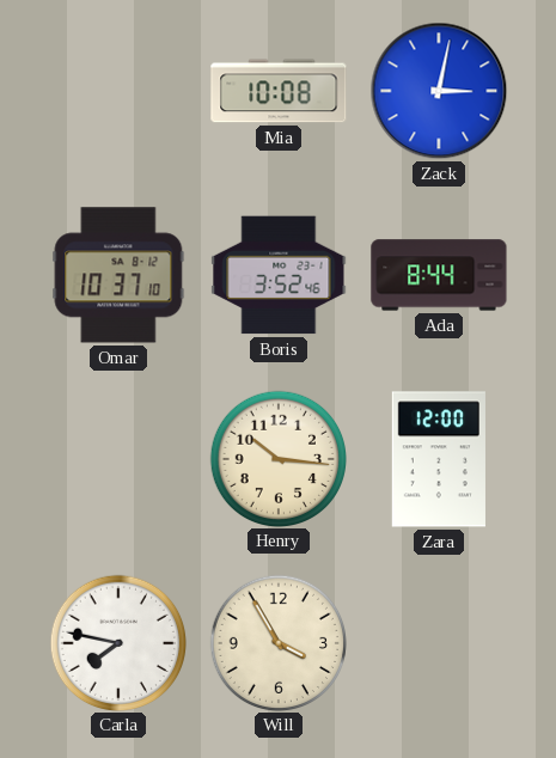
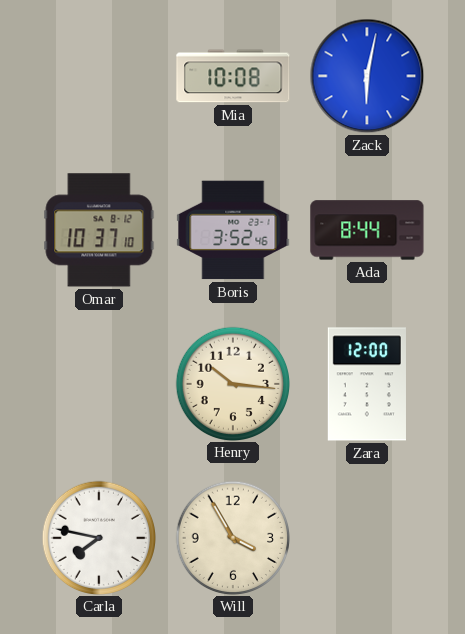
Zack: 3:02 -> 6:02
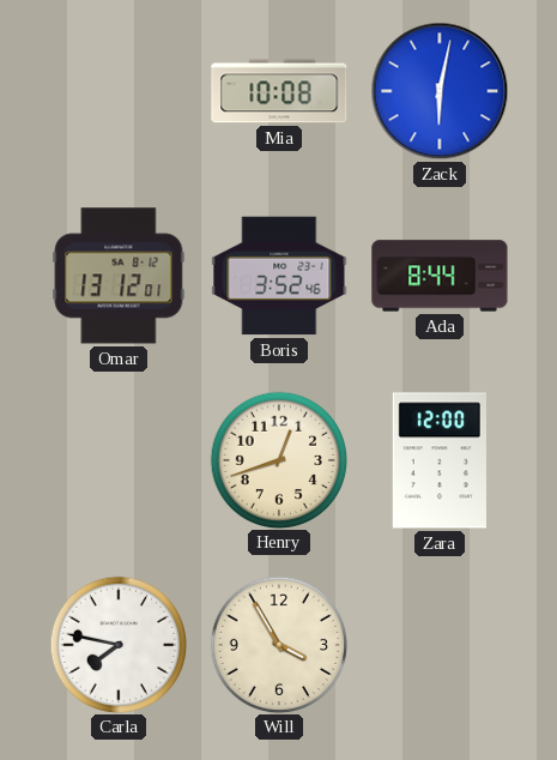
Omar: 10:37 -> 13:12
Henry: 10:16 -> 12:42
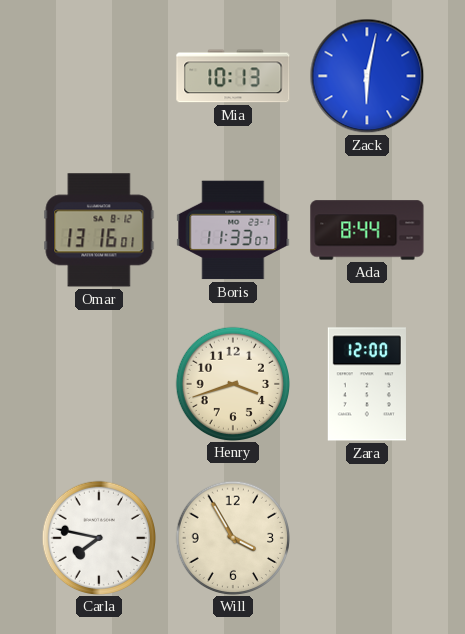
Mia: 10:08 -> 10:13
Omar: 13:12 -> 13:16
Boris: 3:52 -> 11:33
Henry: 12:42 -> 3:42
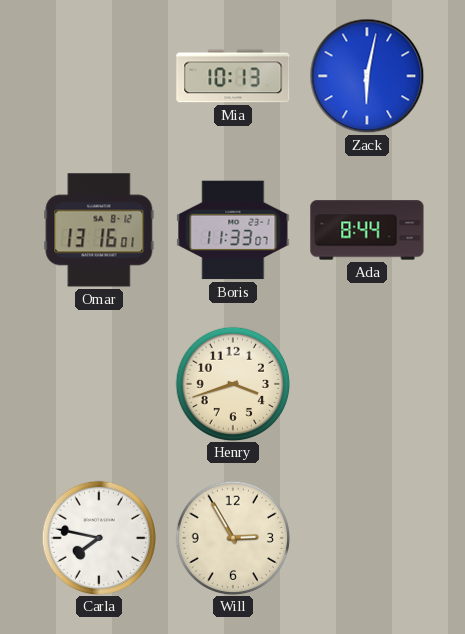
Zara: 12:00 -> none
Will: 3:55 -> 2:55
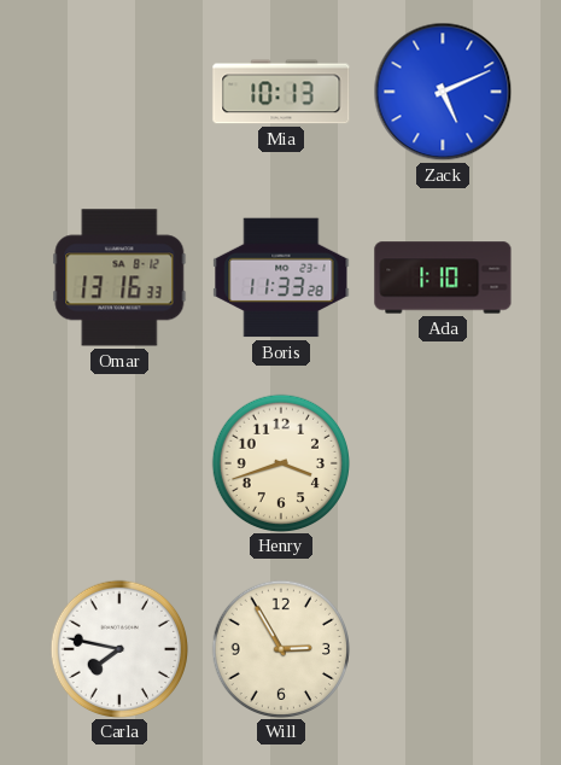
Zack: 6:02 -> 5:11
Omar: 13:16:01 -> 13:16:33
Boris: 11:33:07 -> 11:33:28
Ada: 8:44 -> 1:10
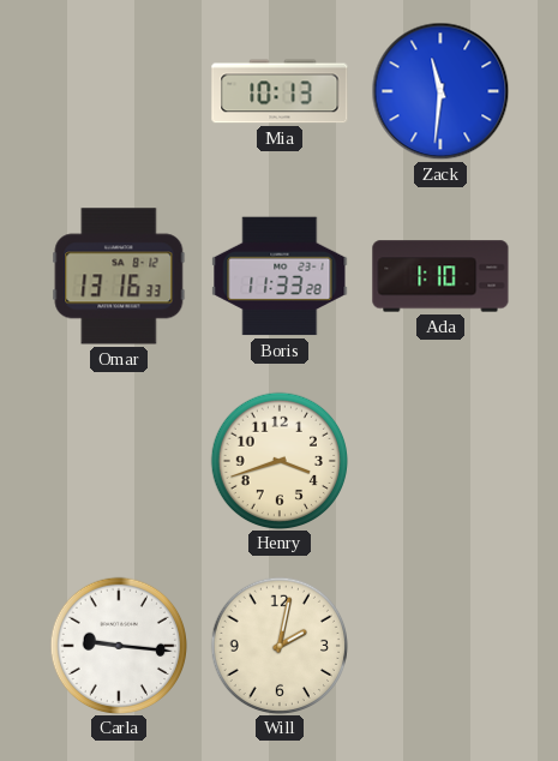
Zack: 5:11 -> 11:31
Carla: 7:47 -> 9:16
Will: 2:55 -> 2:02
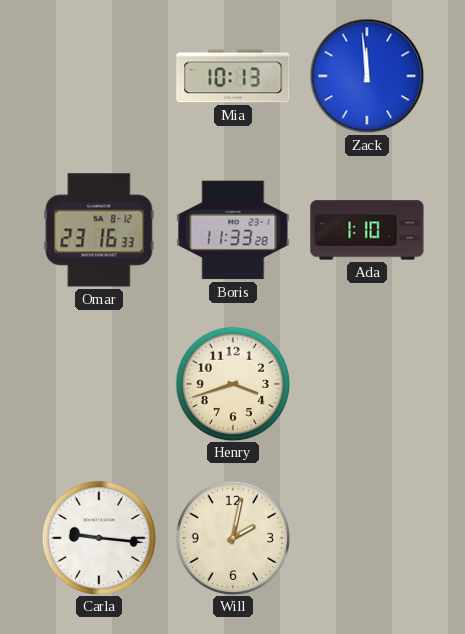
Zack: 11:31 -> 11:59
Omar: 13:16 -> 23:16
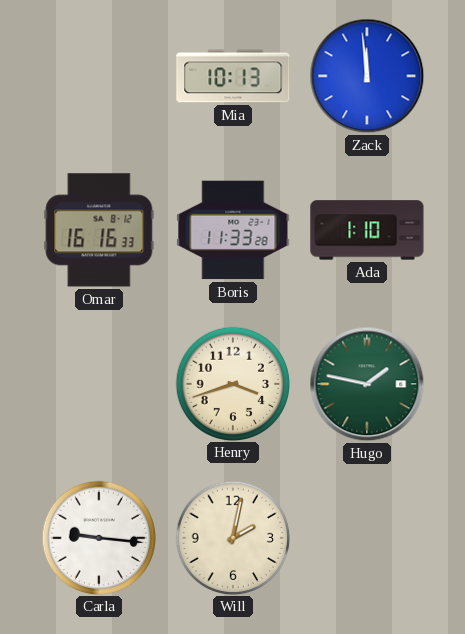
Omar: 23:16 -> 16:16
Hugo: none -> 1:47
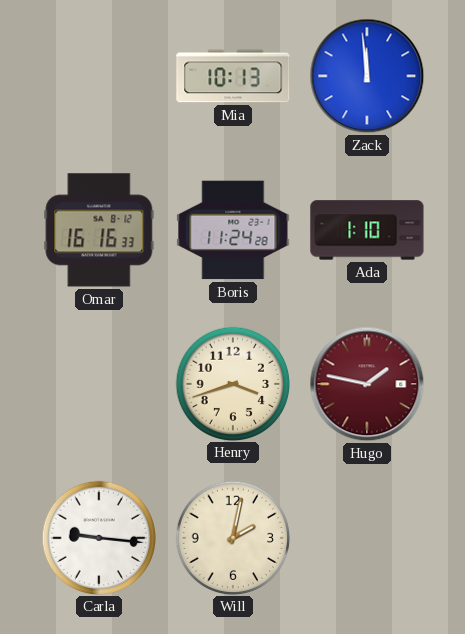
Boris: 11:33 -> 11:24
Hugo dial: green -> burgundy
